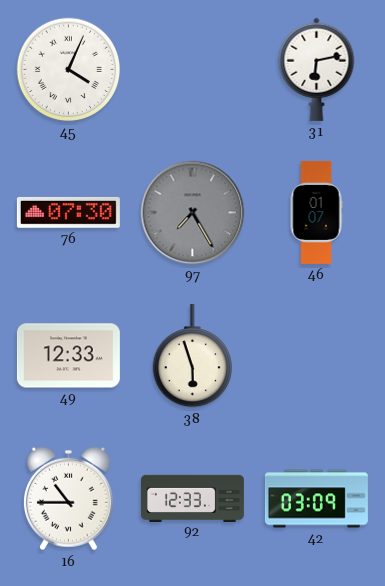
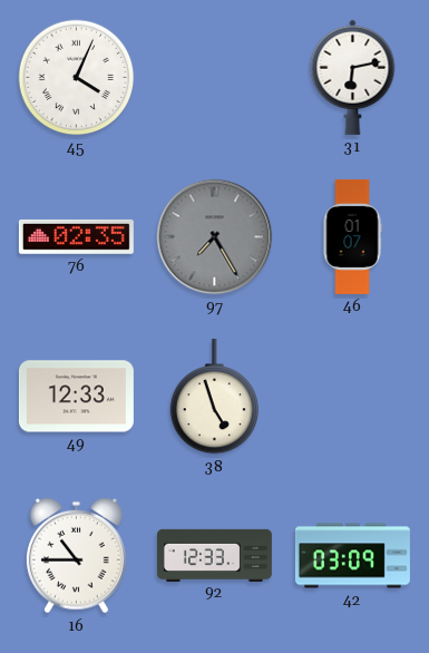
76: 07:30 -> 02:35
38: 5:57 -> 4:57
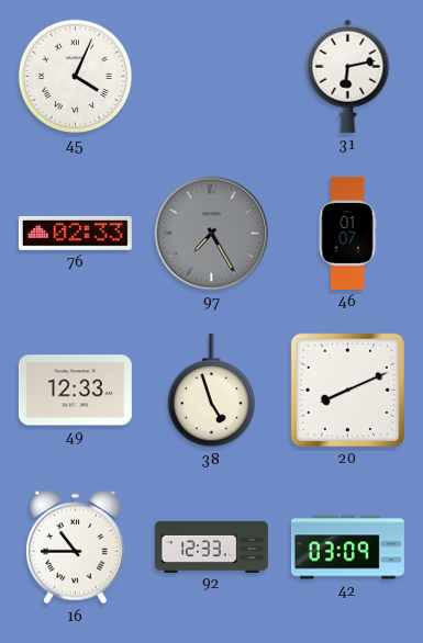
76: 02:35 -> 02:33
20: none -> 8:11
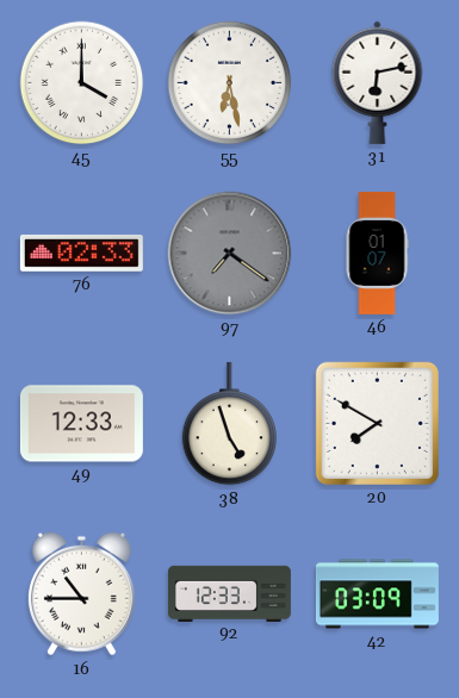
45: 4:04 -> 4:00
55: none -> 6:28
97: 7:25 -> 7:21
20: 8:11 -> 7:50
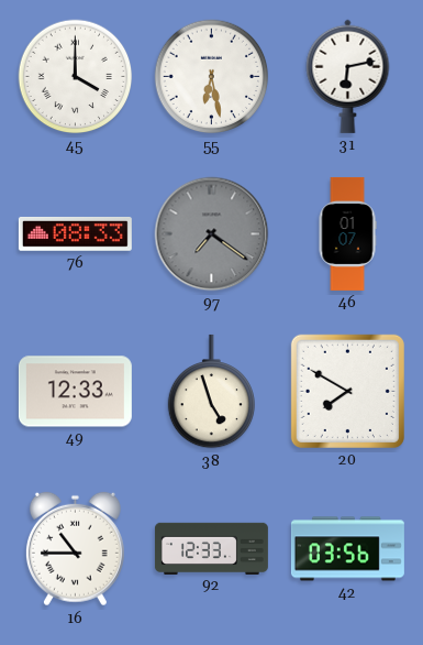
76: 02:33 -> 08:33
42: 03:09 -> 03:56
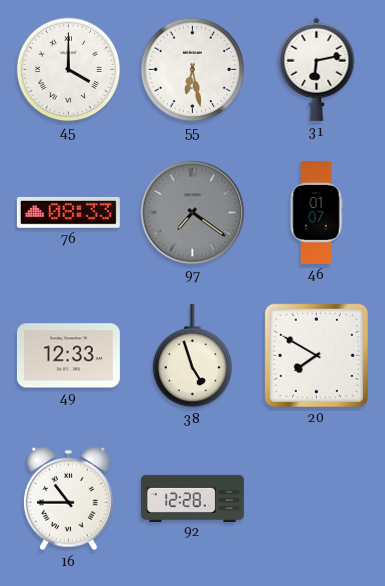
92: 12:33 -> 12:28
42: 03:56 -> none
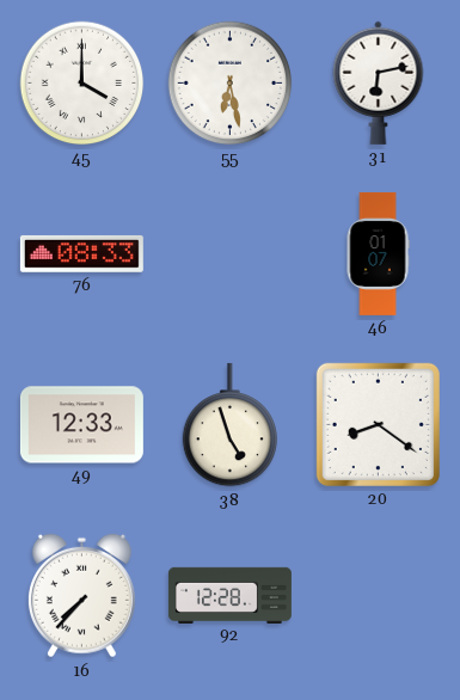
97: 7:21 -> none
20: 7:50 -> 8:21
16: 10:45 -> 7:37
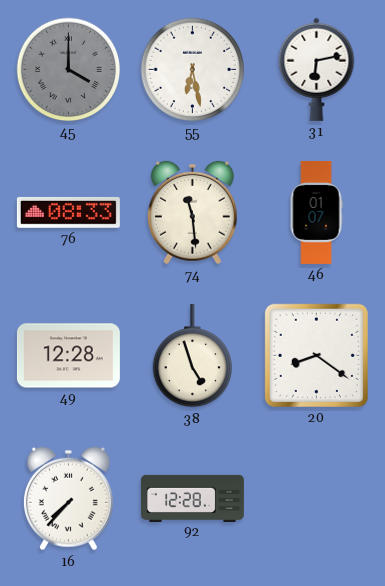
45 dial: white -> grey
74: none -> 11:29
49: 12:33 -> 12:28
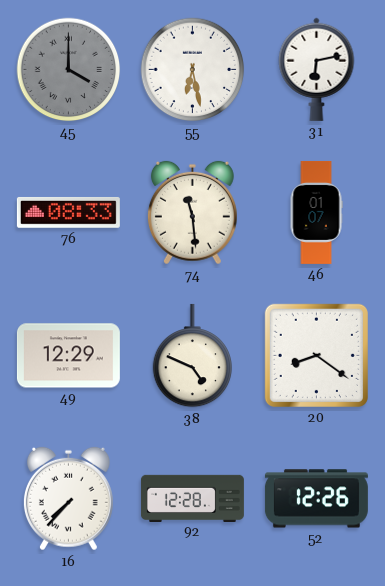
49: 12:28 -> 12:29
38: 4:57 -> 4:49
52: none -> 12:26
